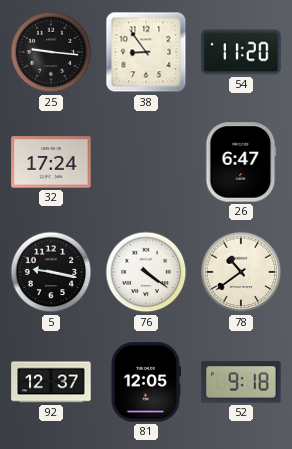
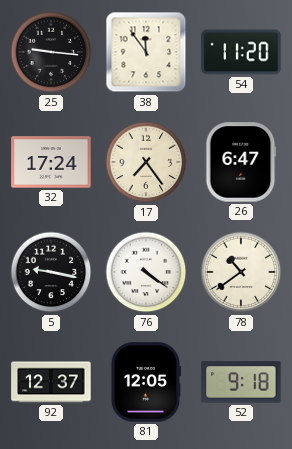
38: 8:54 -> 11:54
17: none -> 7:24
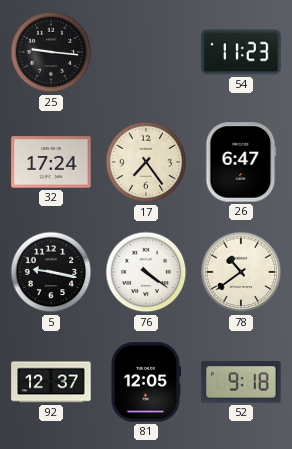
38: 11:54 -> none
54: 11:20 -> 11:23
